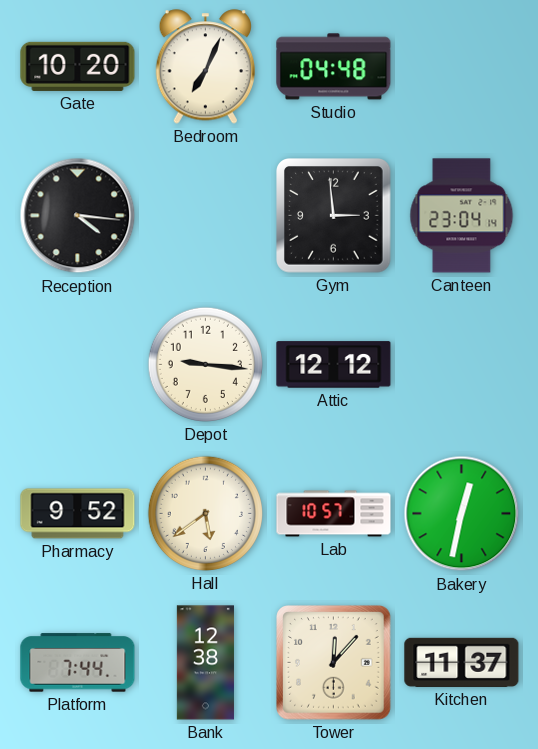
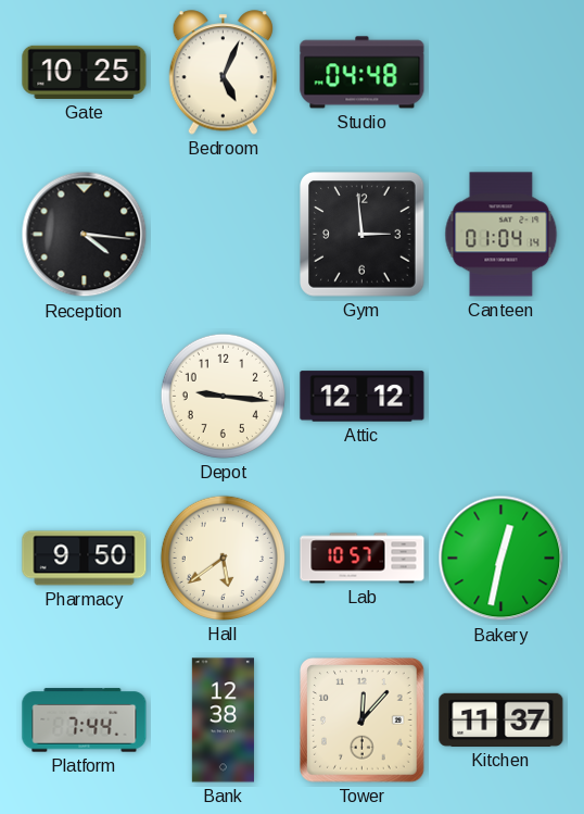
Gate: 10:20 -> 10:25
Bedroom: 7:04 -> 5:04
Canteen: 23:04 -> 01:04
Pharmacy: 9:52 -> 9:50
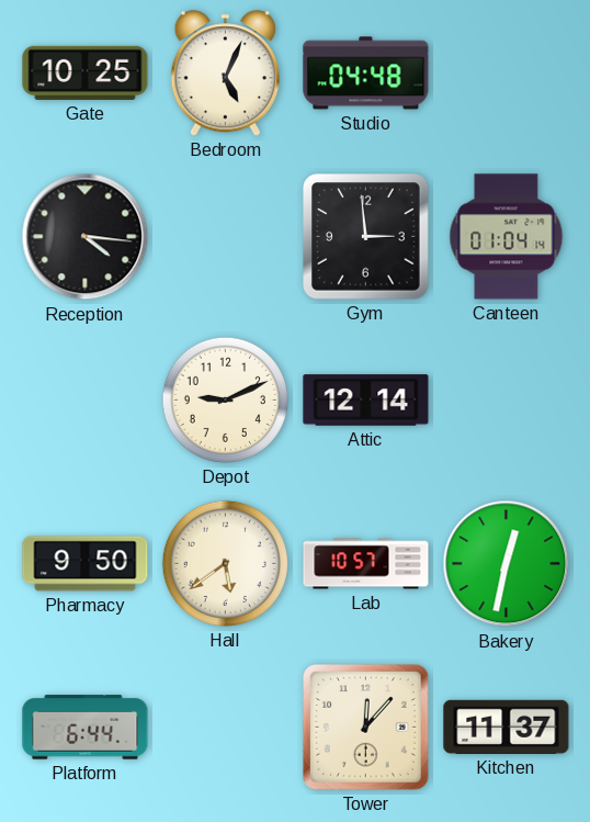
Depot: 9:16 -> 9:11
Attic: 12:12 -> 12:14
Platform: 7:44 -> 6:44
Bank: 12:38 -> none
